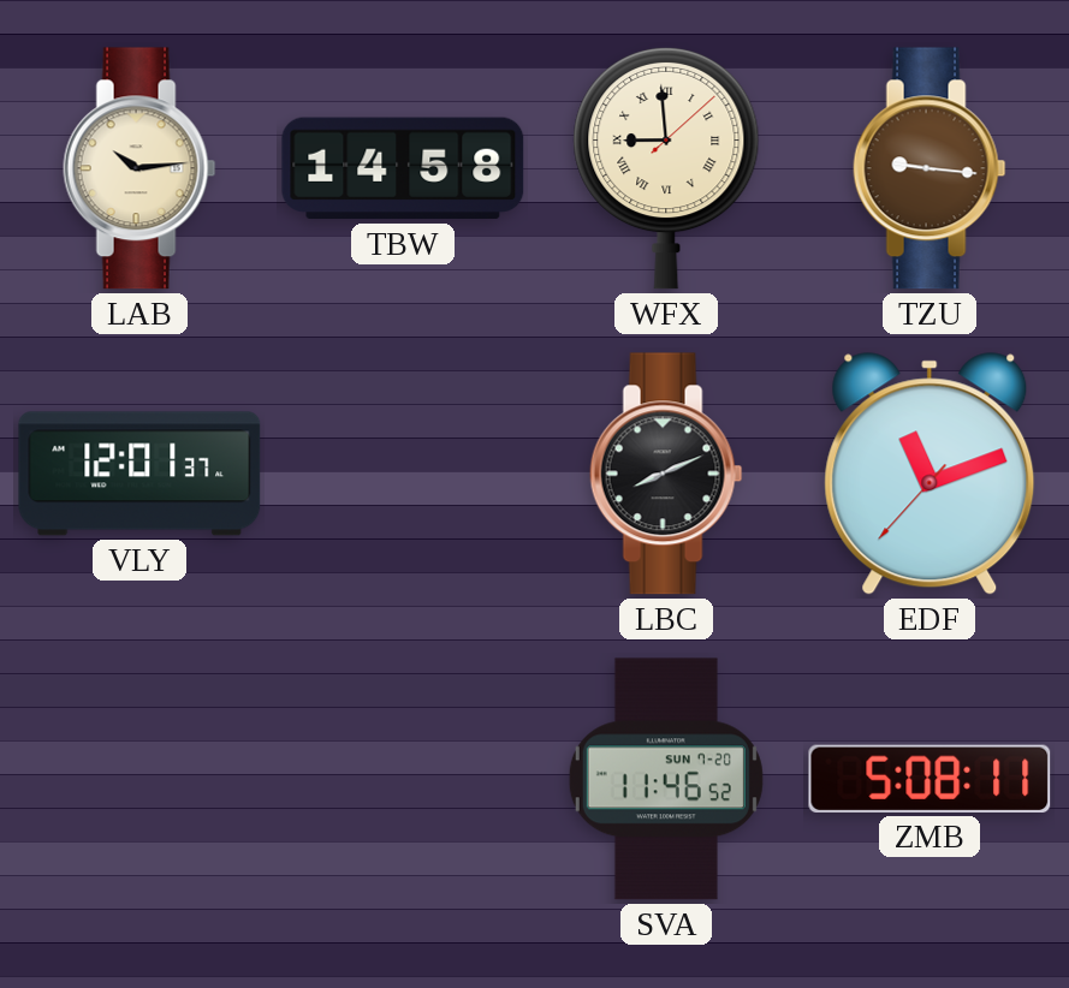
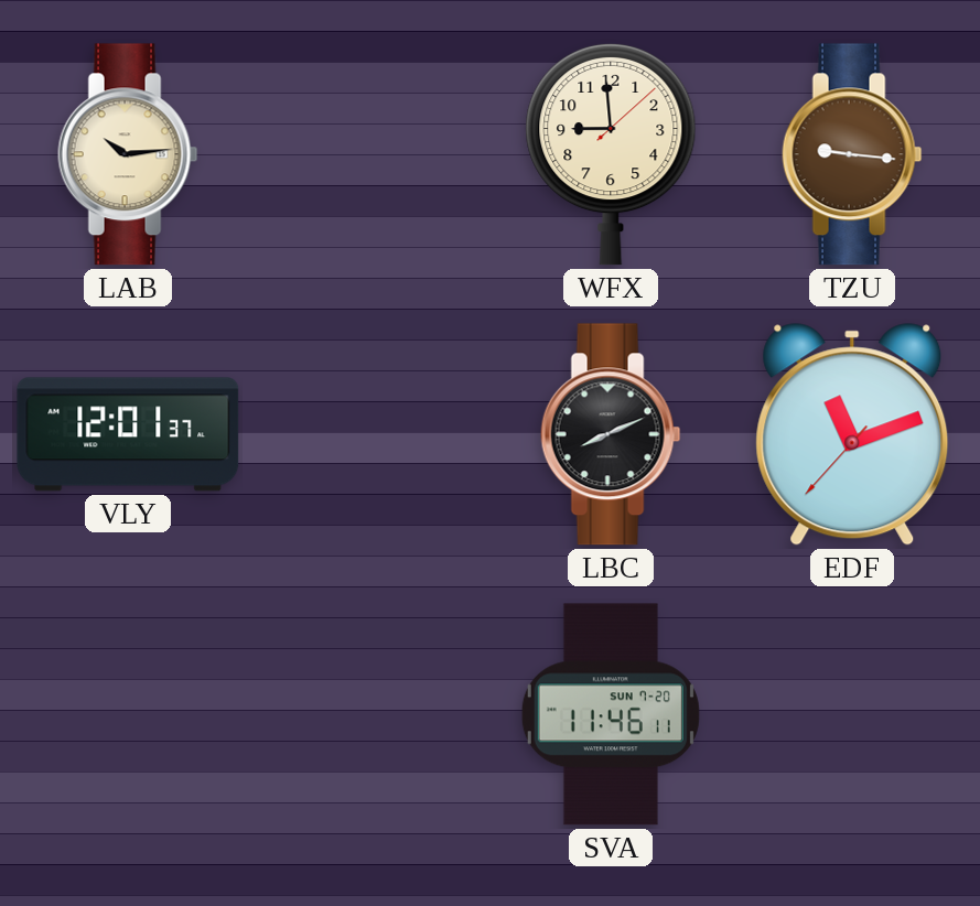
TBW: 14:58 -> none
WFX numerals: Roman -> Arabic
SVA: 11:46:52 -> 11:46:11
ZMB: 5:08 -> none
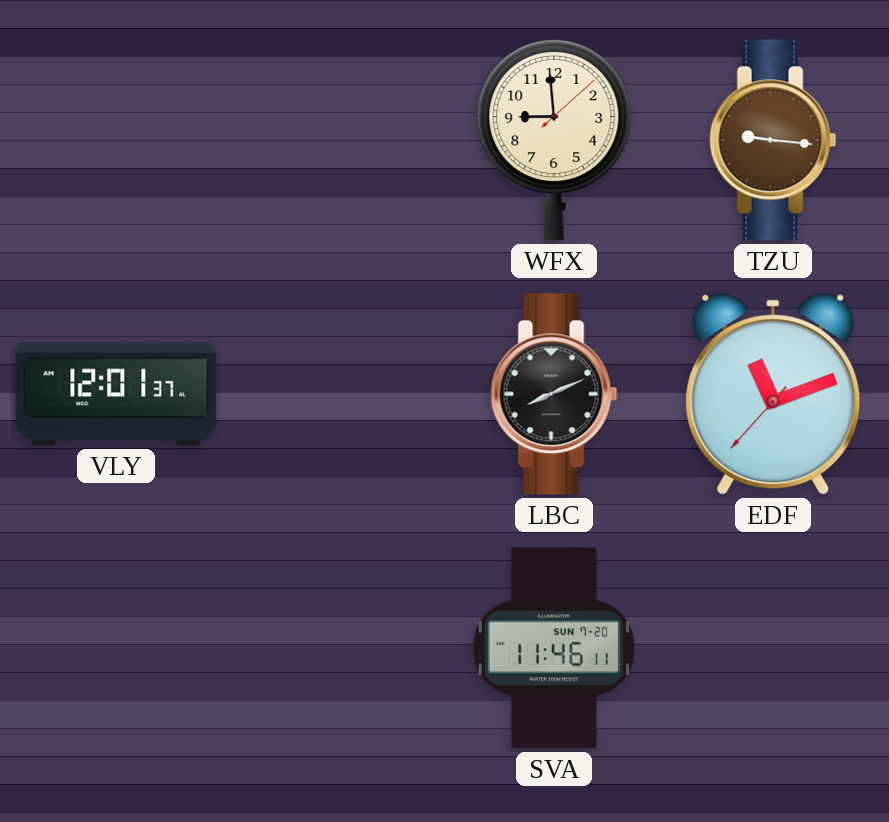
LAB: 10:14 -> none
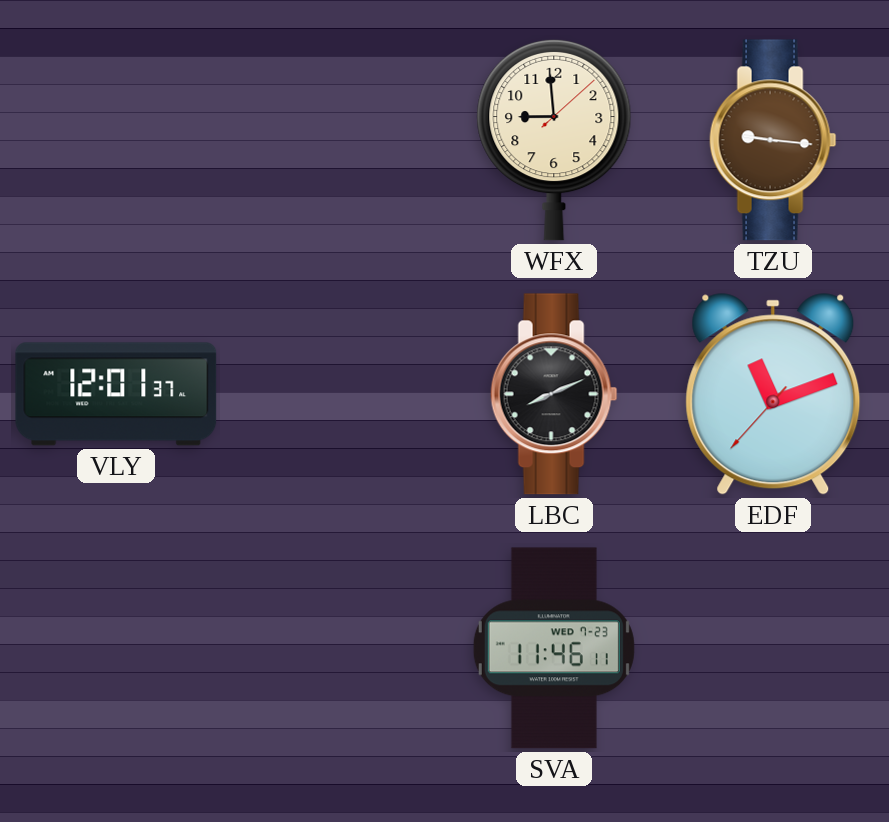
SVA date: SUN 7-20 -> WED 7-23
